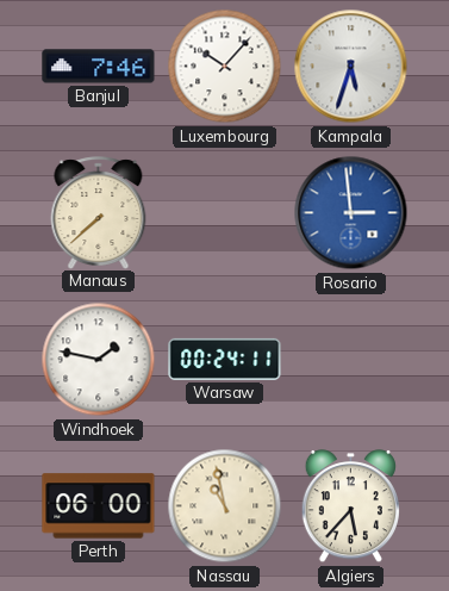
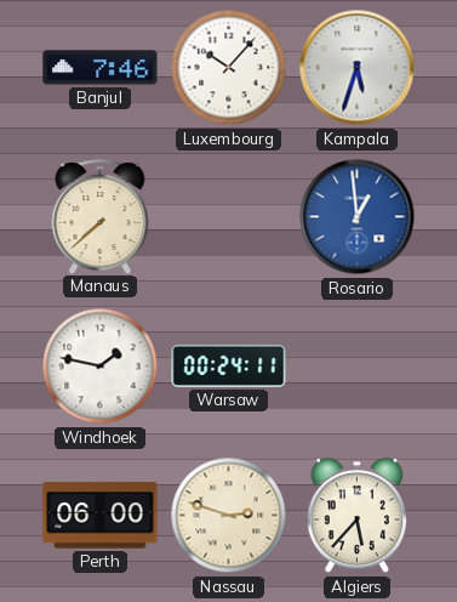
Rosario: 2:59 -> 12:59
Nassau: 10:58 -> 2:48
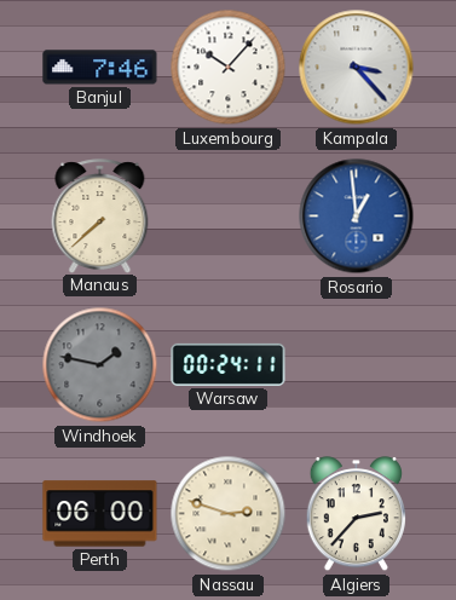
Kampala: 5:33 -> 3:23
Windhoek dial: white -> grey
Algiers: 5:37 -> 2:37
